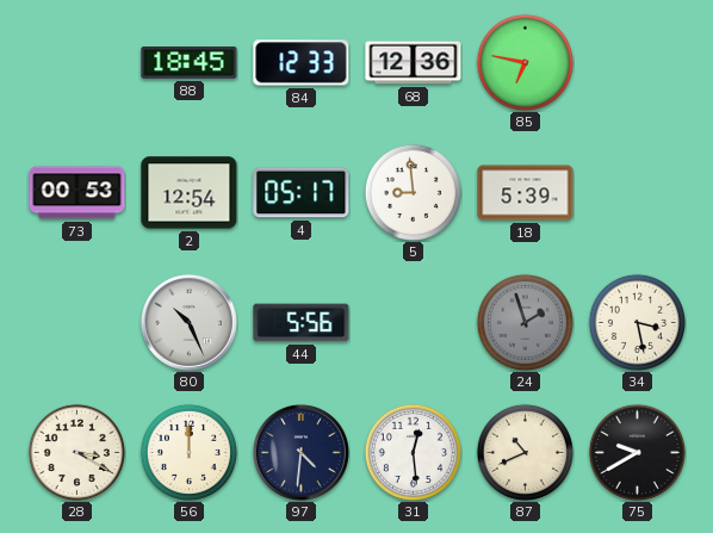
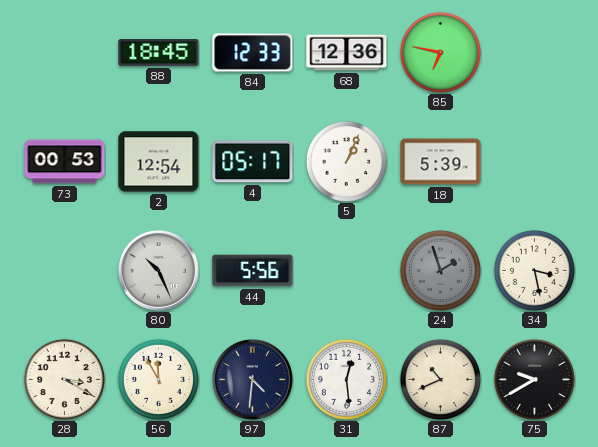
5: 8:59 -> 1:04
56: 12:00 -> 11:55
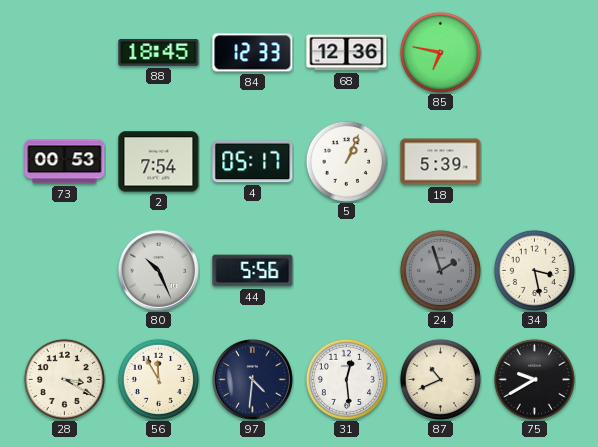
2: 12:54 -> 7:54
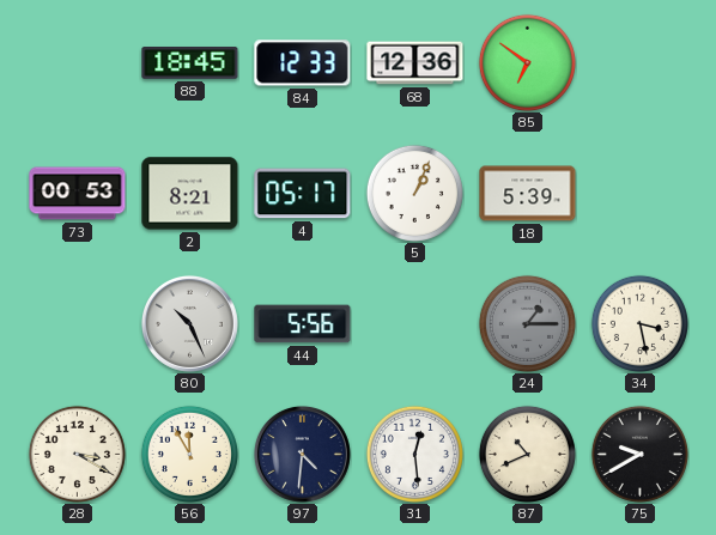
85: 6:47 -> 6:51
2: 7:54 -> 8:21
24: 1:57 -> 1:15
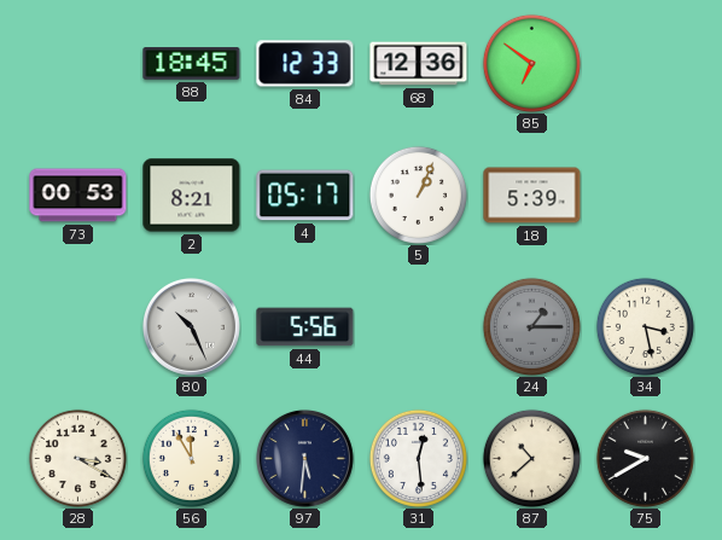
97: 4:31 -> 5:31
87: 10:41 -> 10:38
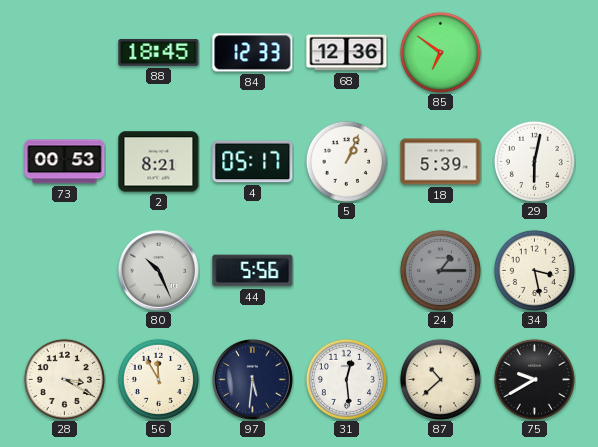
29: none -> 6:02
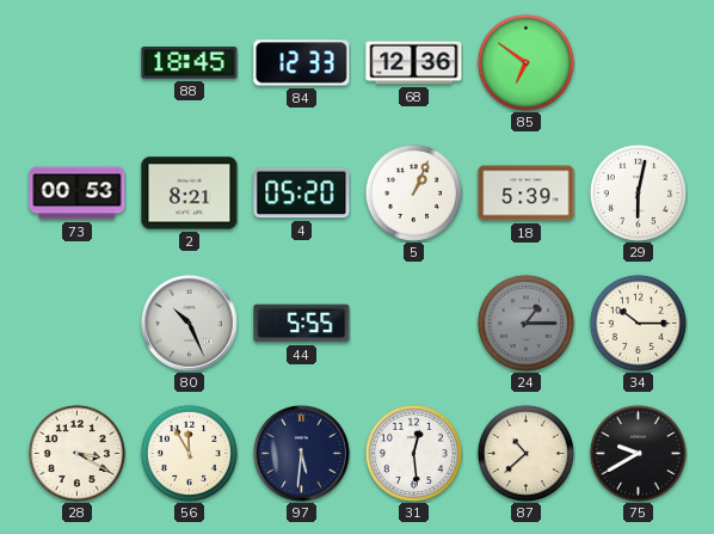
4: 05:17 -> 05:20
44: 5:56 -> 5:55
34: 3:28 -> 10:15
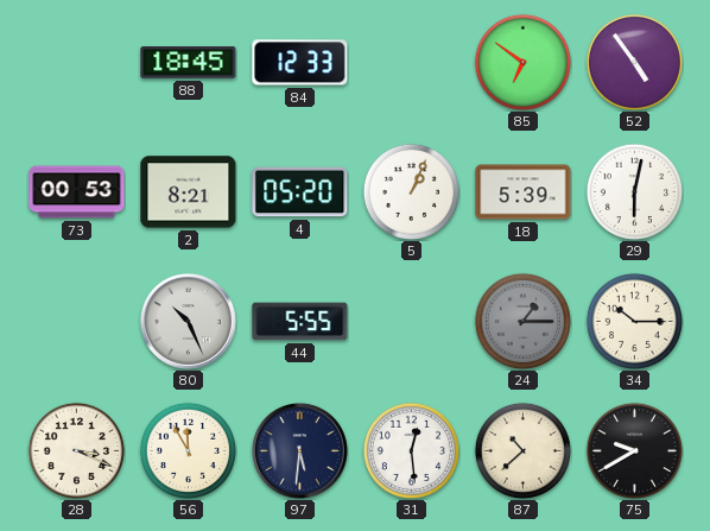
68: 12:36 -> none
52: none -> 4:54
28: 3:20 -> 3:19
